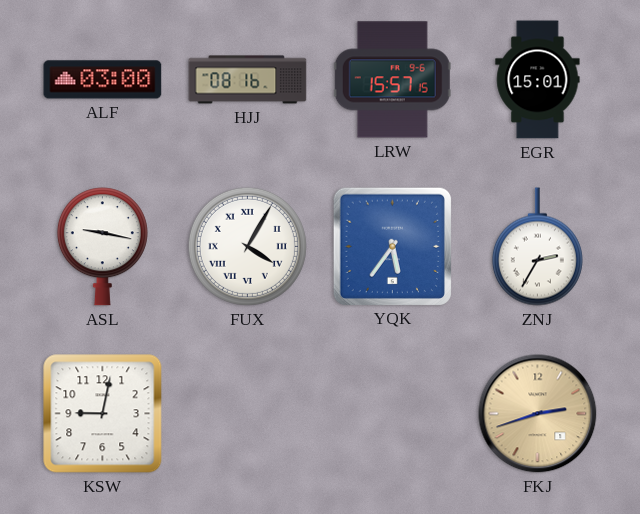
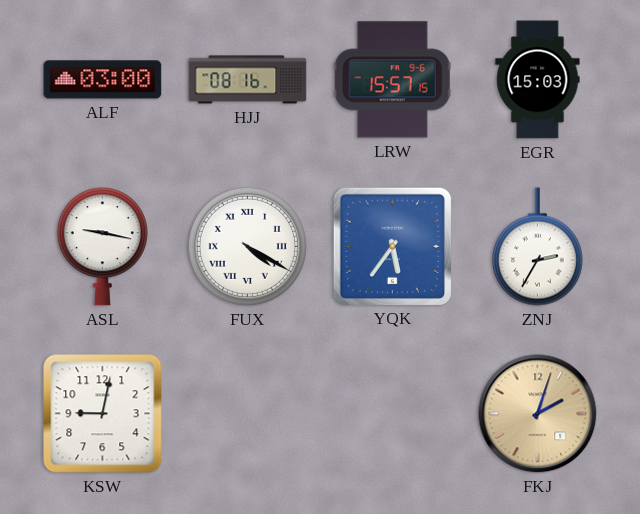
EGR: 15:01 -> 15:03
FUX: 4:05 -> 4:20
FKJ: 2:42 -> 2:03
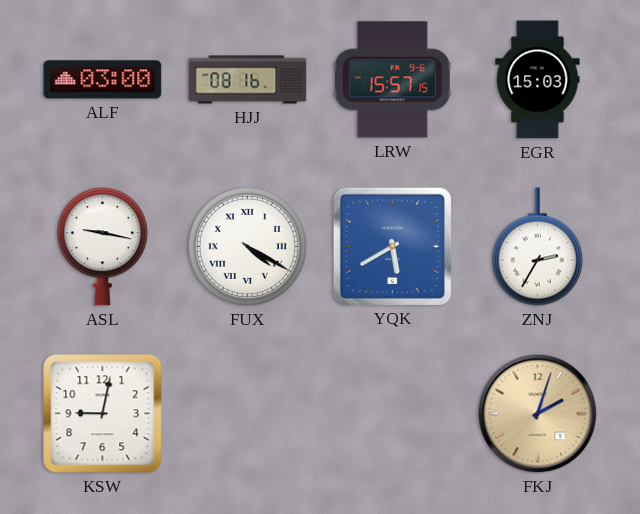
YQK: 5:36 -> 5:40
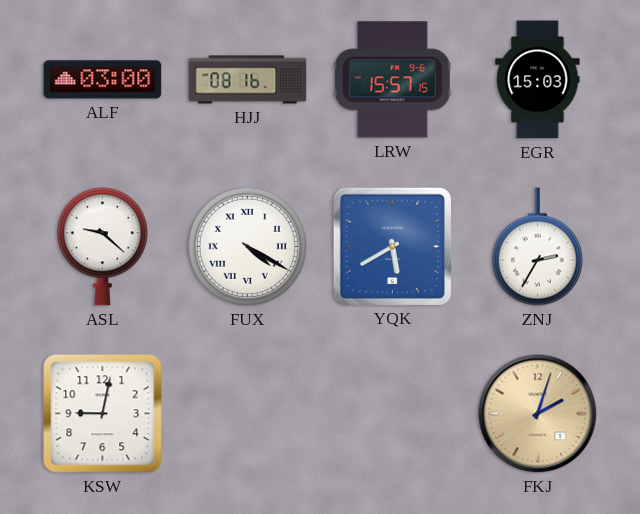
ASL: 9:17 -> 9:22
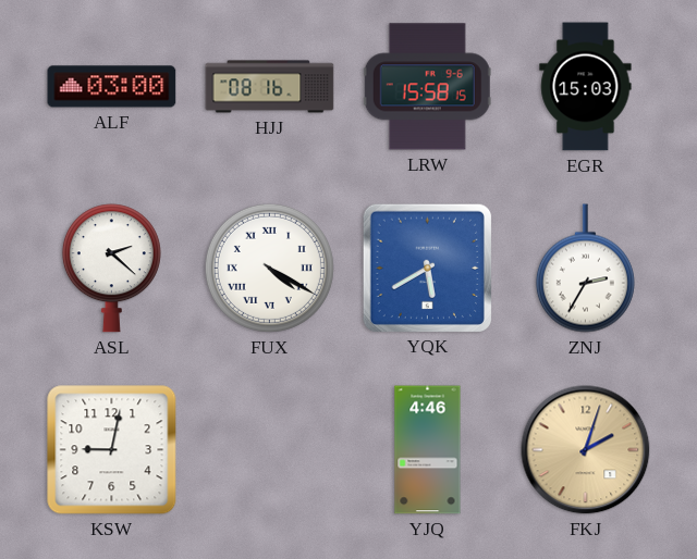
LRW: 15:57 -> 15:58
ASL: 9:22 -> 2:22
YJQ: none -> 4:46
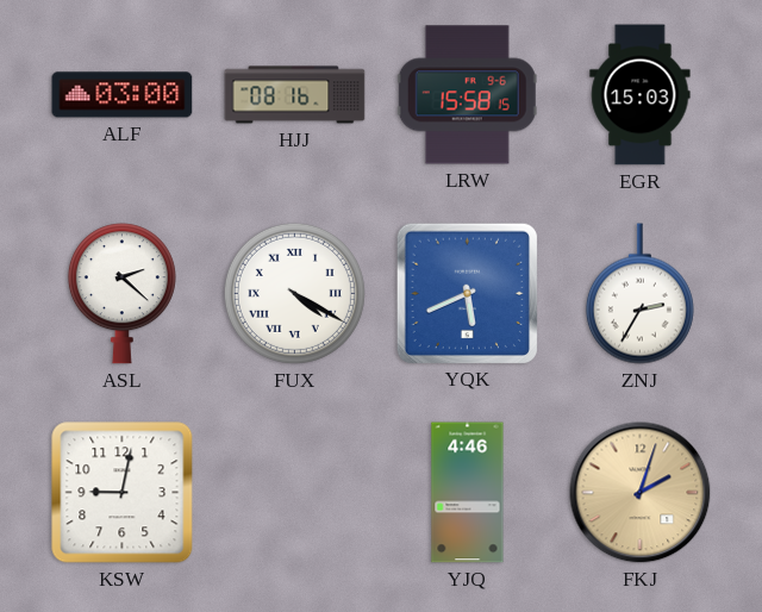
YQK: 5:40 -> 5:41
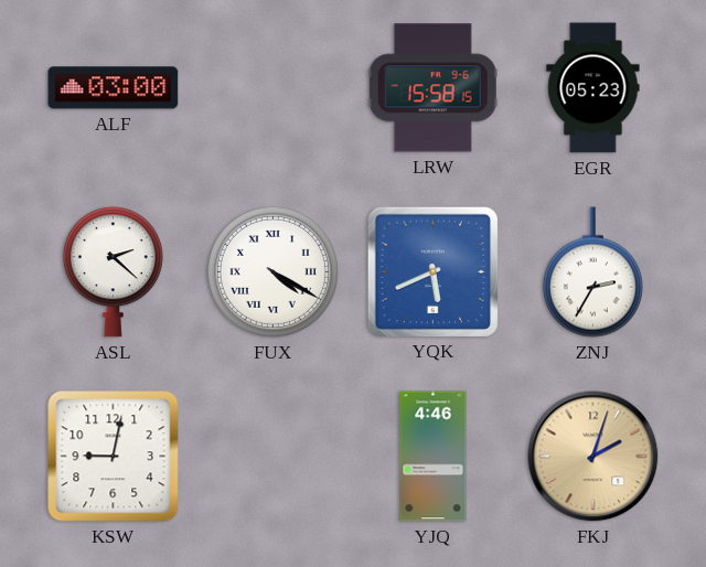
HJJ: 08:16 -> none
EGR: 15:03 -> 05:23
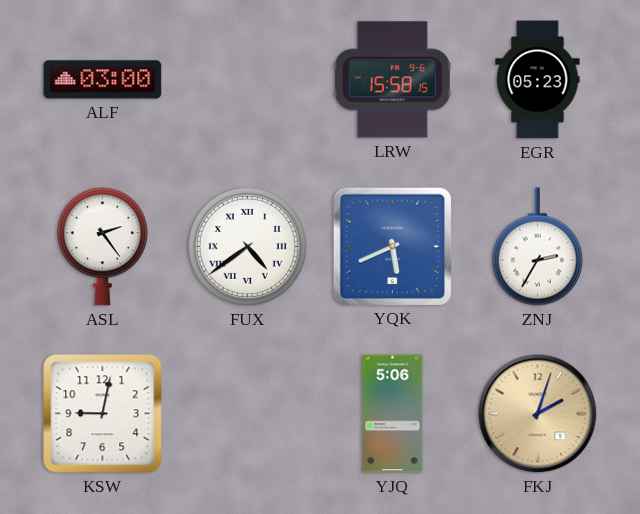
ASL: 2:22 -> 2:24
FUX: 4:20 -> 4:39
YJQ: 4:46 -> 5:06
